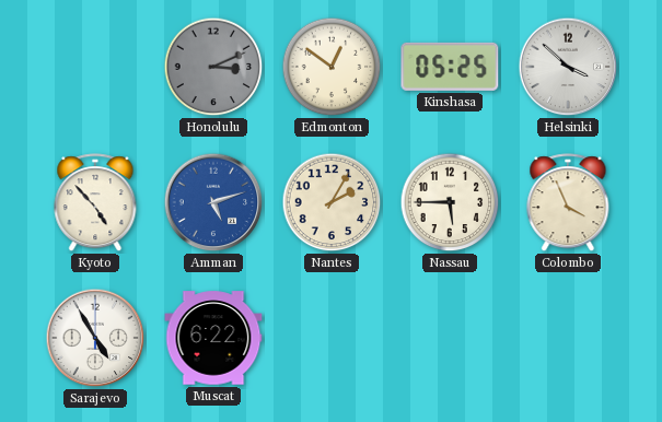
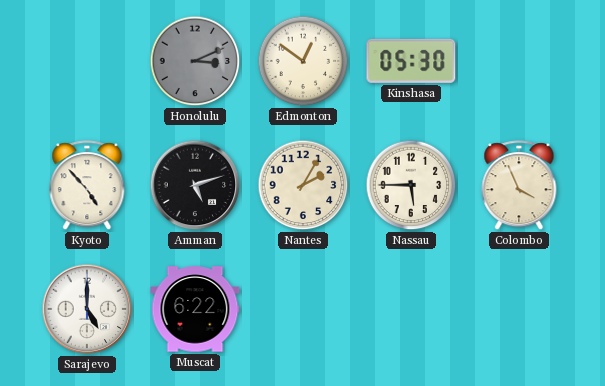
Kinshasa: 05:25 -> 05:30
Helsinki: 3:52 -> none
Amman dial: blue -> black
Sarajevo: 4:55 -> 5:00
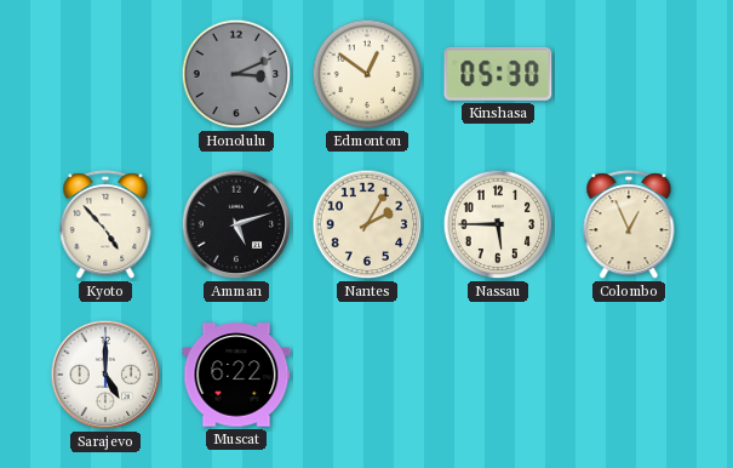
Colombo: 3:56 -> 12:56
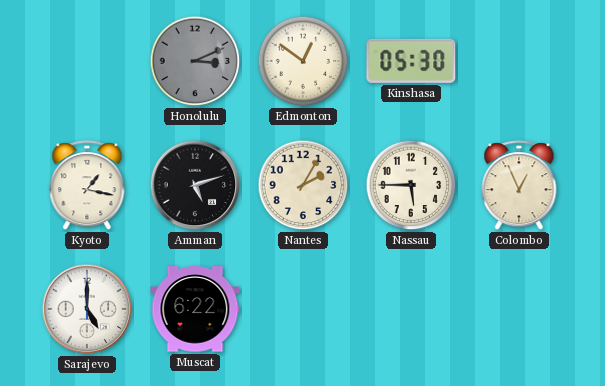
Kyoto: 4:53 -> 1:17
